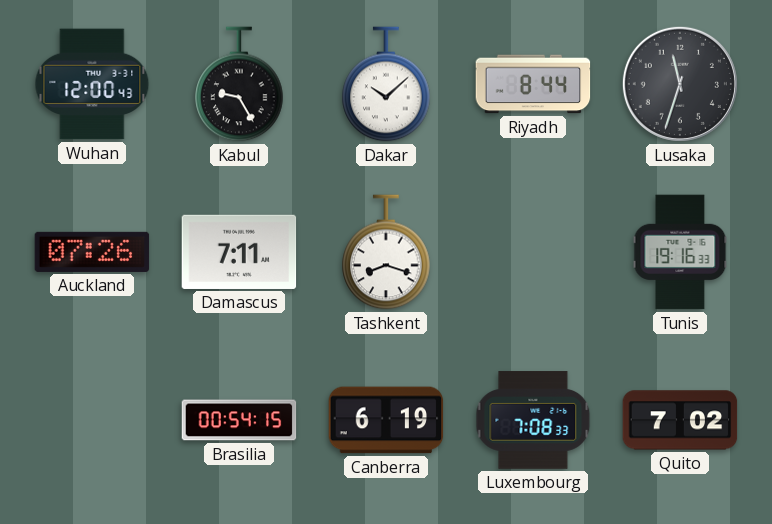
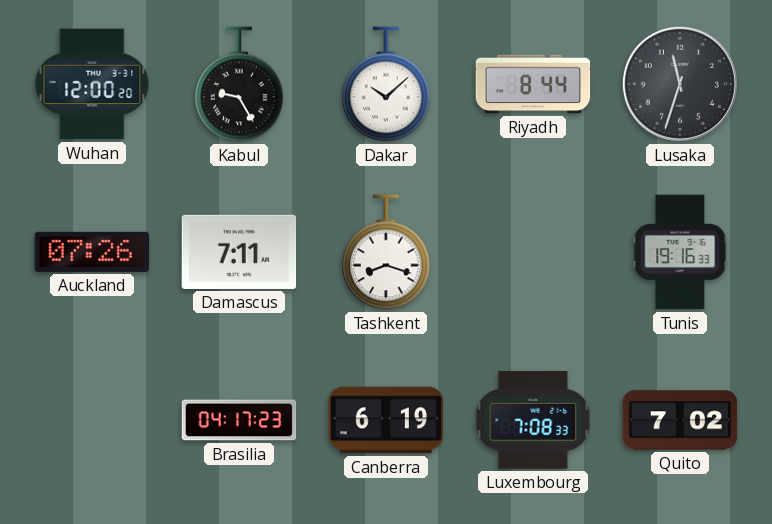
Wuhan: 12:00:43 -> 12:00:20
Brasilia: 00:54 -> 04:17
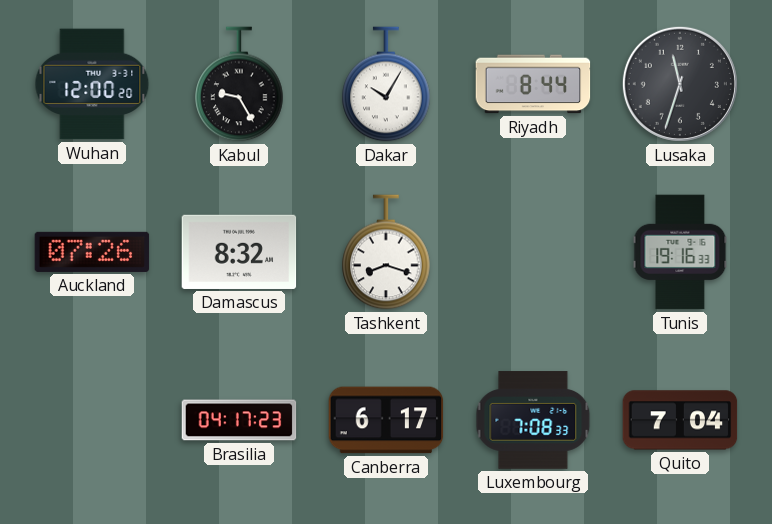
Dakar: 10:08 -> 10:05
Damascus: 7:11 -> 8:32
Canberra: 6:19 -> 6:17
Quito: 7:02 -> 7:04
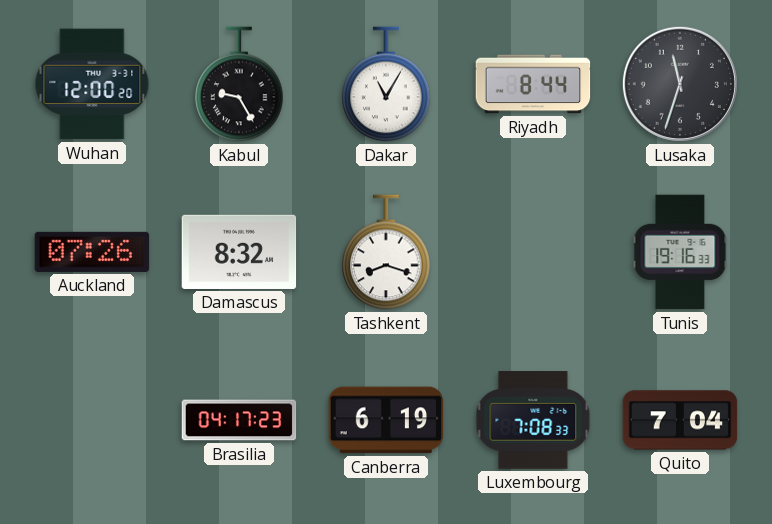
Dakar: 10:05 -> 11:05
Canberra: 6:17 -> 6:19
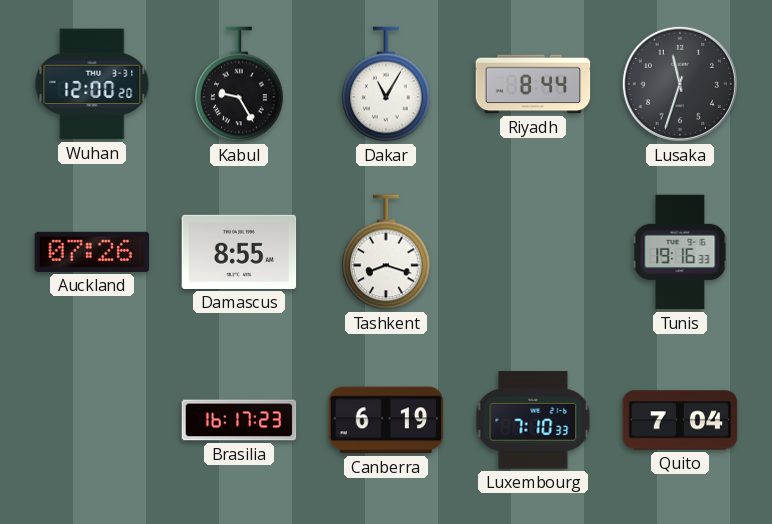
Damascus: 8:32 -> 8:55
Brasilia: 04:17 -> 16:17
Luxembourg: 7:08 -> 7:10
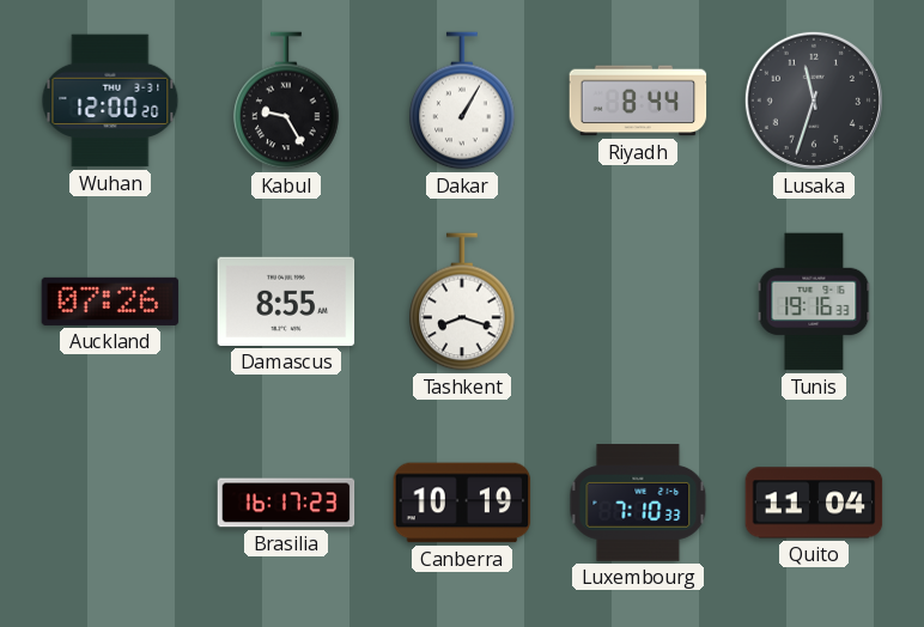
Dakar: 11:05 -> 1:05
Canberra: 6:19 -> 10:19
Quito: 7:04 -> 11:04
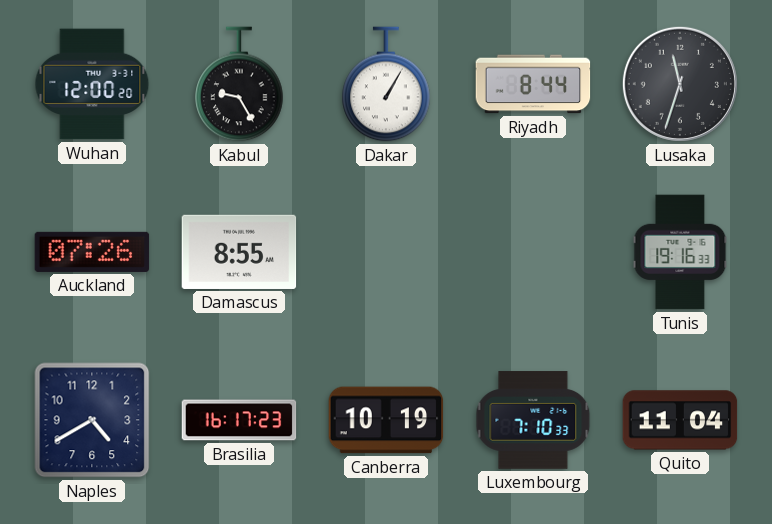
Tashkent: 8:18 -> none
Naples: none -> 4:40
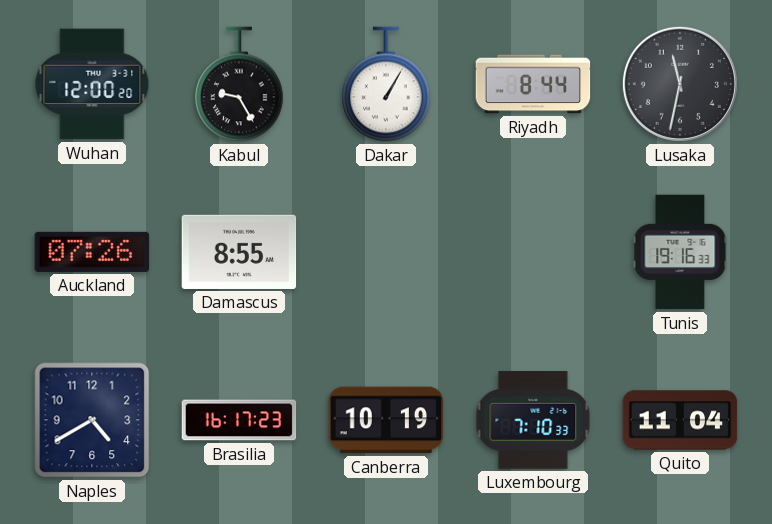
Lusaka: 11:33 -> 11:32
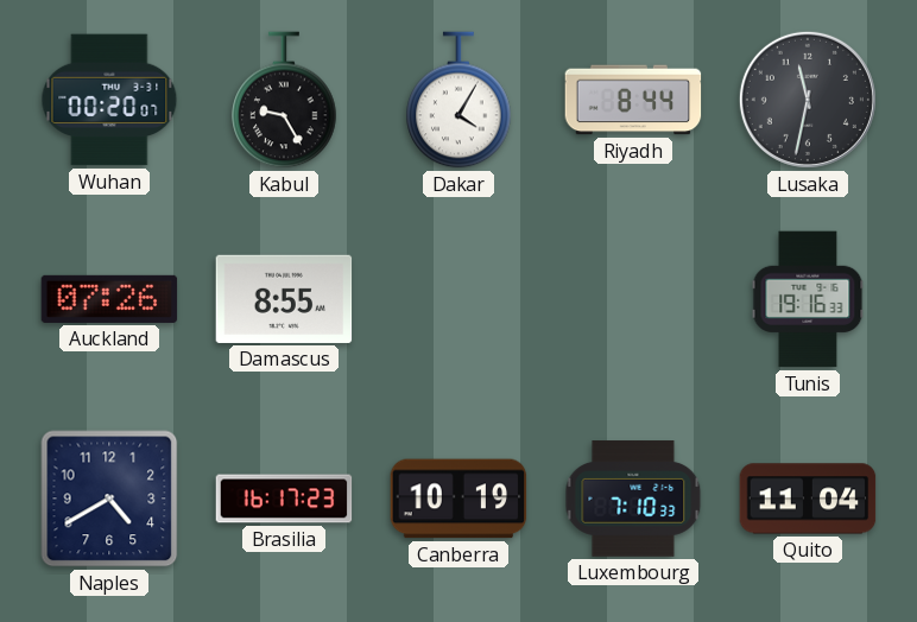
Wuhan: 12:00 -> 00:20
Dakar: 1:05 -> 4:05
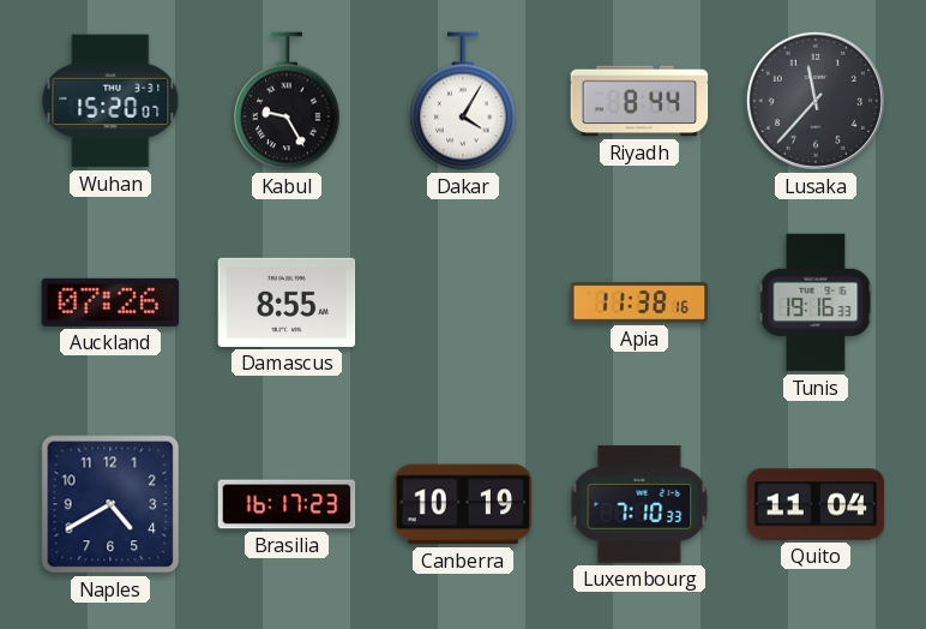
Wuhan: 00:20 -> 15:20
Lusaka: 11:32 -> 11:37
Apia: none -> 11:38
